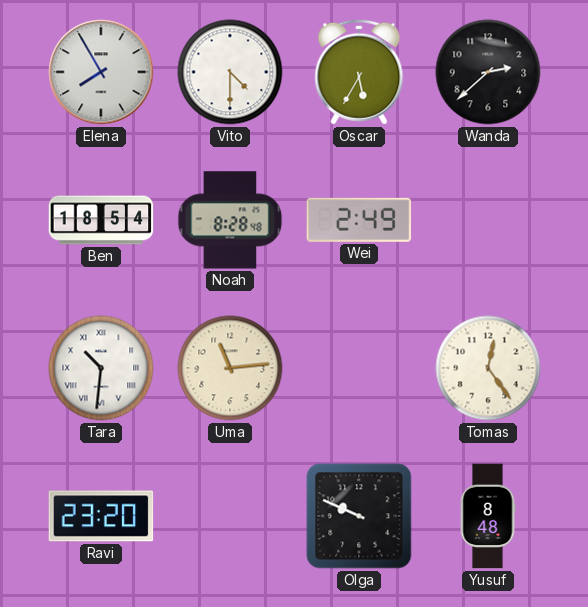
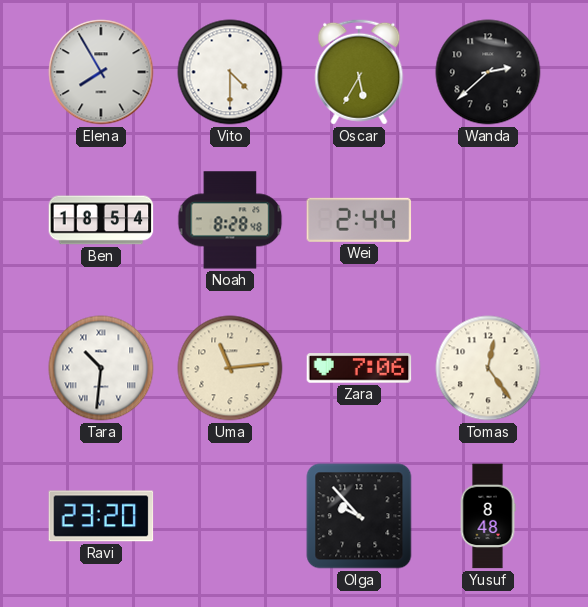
Wei: 2:49 -> 2:44
Zara: none -> 7:06
Olga: 9:49 -> 9:53
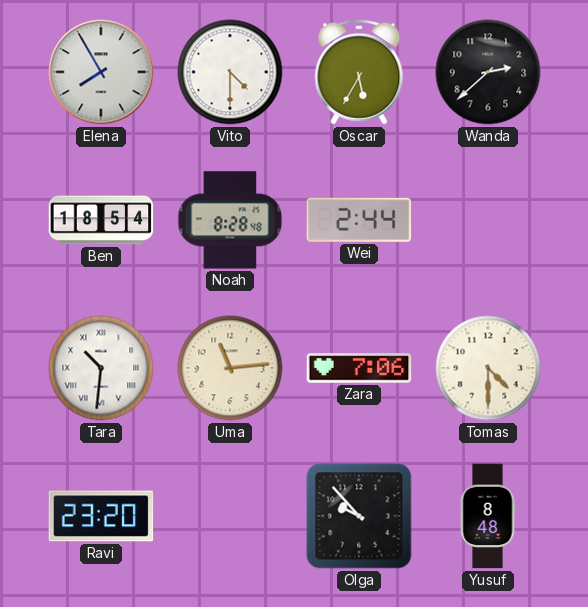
Tomas: 12:24 -> 4:30
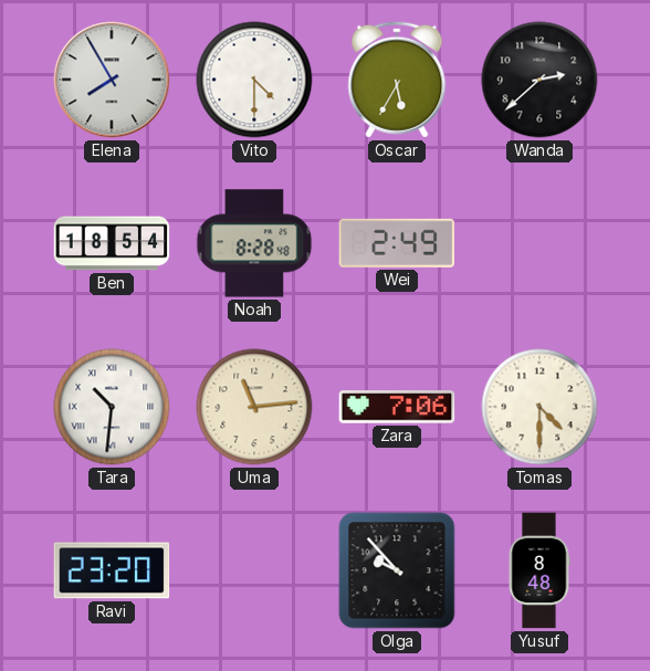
Wei: 2:44 -> 2:49
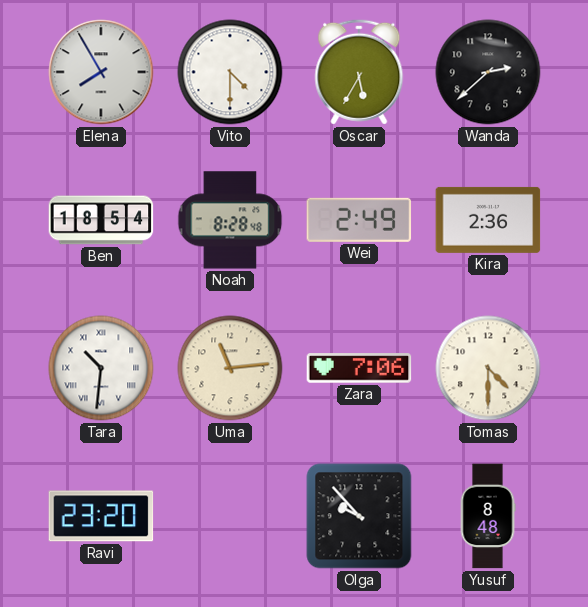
Kira: none -> 2:36
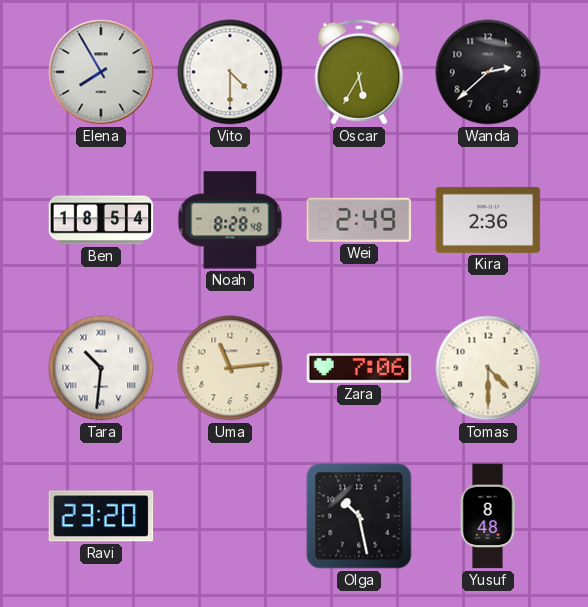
Olga: 9:53 -> 10:28
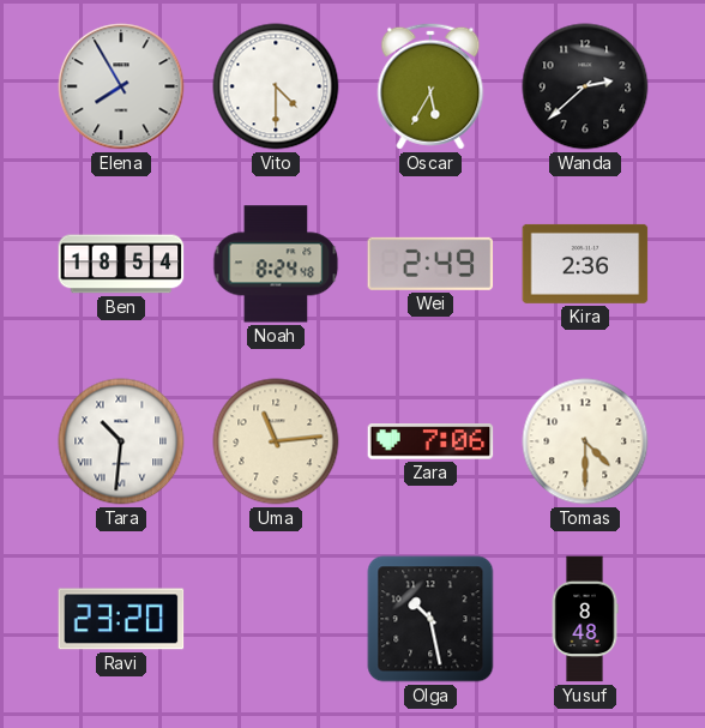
Noah: 8:28 -> 8:24
